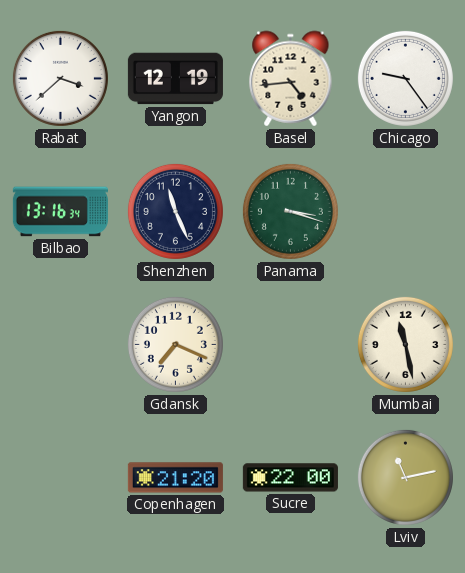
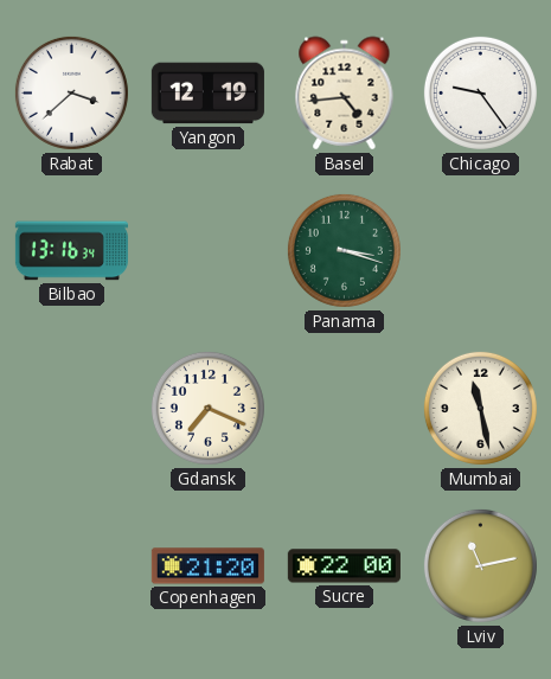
Shenzhen: 11:26 -> none
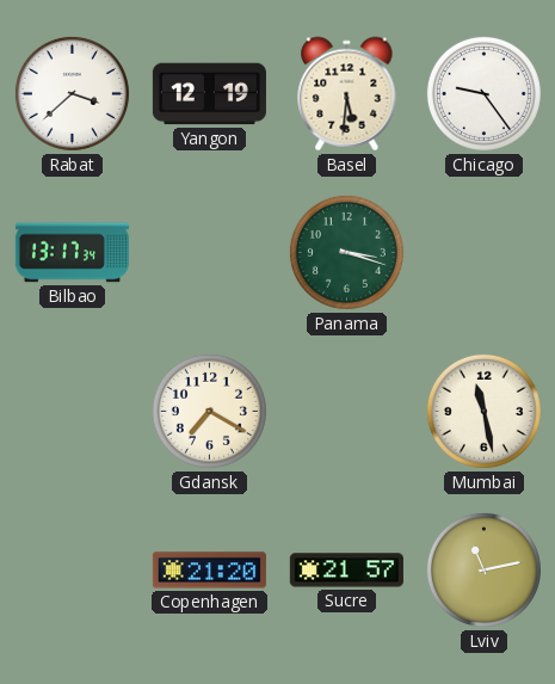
Basel: 4:44 -> 5:31
Bilbao: 13:16 -> 13:17
Gdansk: 7:19 -> 7:20
Sucre: 22:00 -> 21:57
